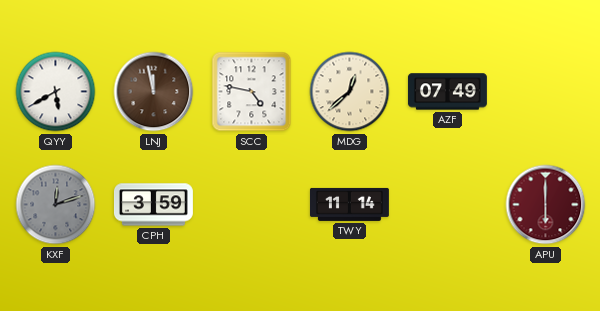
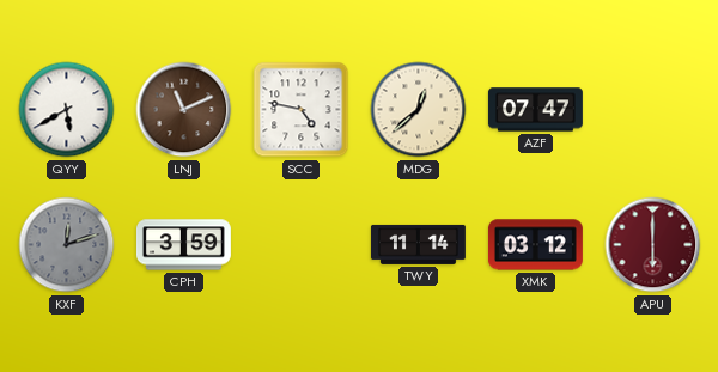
LNJ: 11:58 -> 11:11
AZF: 07:49 -> 07:47
XMK: none -> 03:12
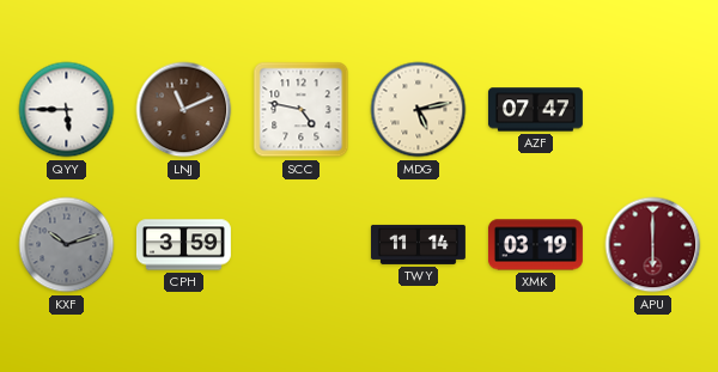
QYY: 5:40 -> 5:45
MDG: 12:38 -> 5:13
KXF: 12:12 -> 10:12
XMK: 03:12 -> 03:19
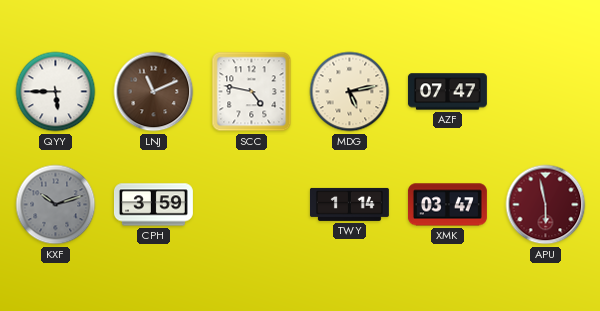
TWY: 11:14 -> 1:14
XMK: 03:19 -> 03:47
APU: 6:00 -> 5:58
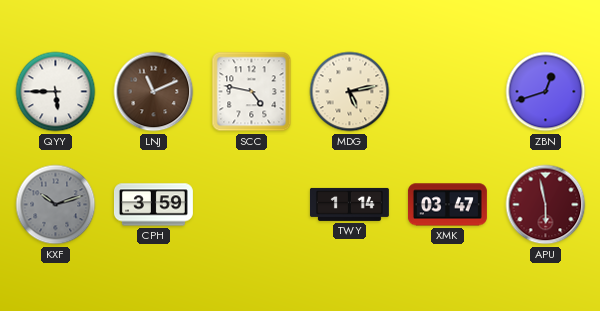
AZF: 07:47 -> none
ZBN: none -> 12:42
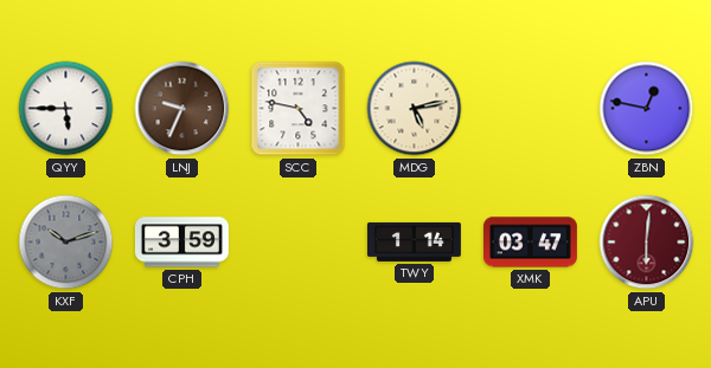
LNJ: 11:11 -> 9:34
ZBN: 12:42 -> 12:47
APU: 5:58 -> 6:01
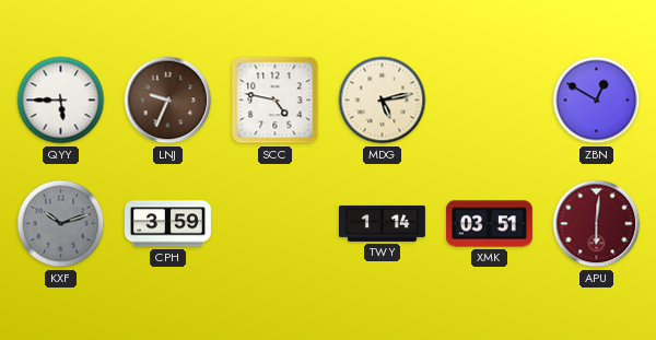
ZBN: 12:47 -> 12:50
XMK: 03:47 -> 03:51
